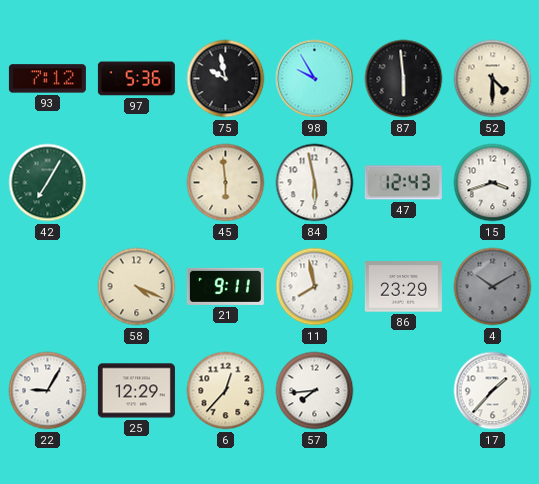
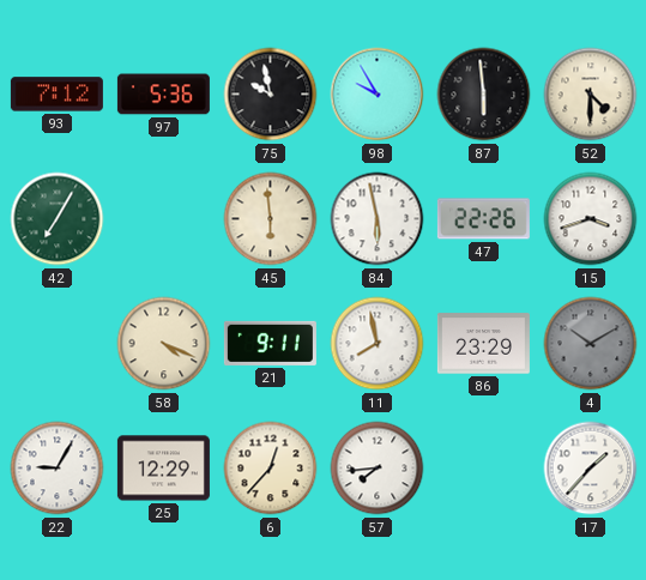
47: 12:43 -> 22:26
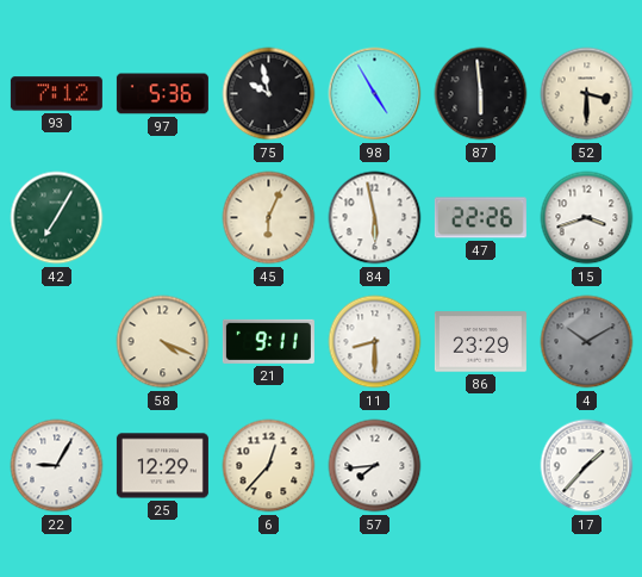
98: 9:55 -> 4:55
52: 4:30 -> 3:30
45: 5:59 -> 6:04
11: 7:58 -> 8:30
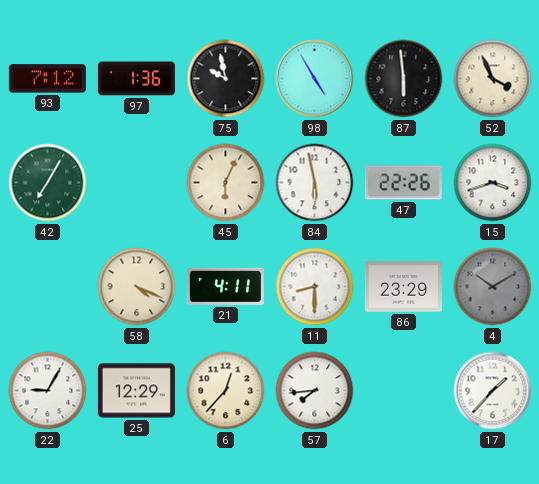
97: 5:36 -> 1:36
52: 3:30 -> 3:56
21: 9:11 -> 4:11
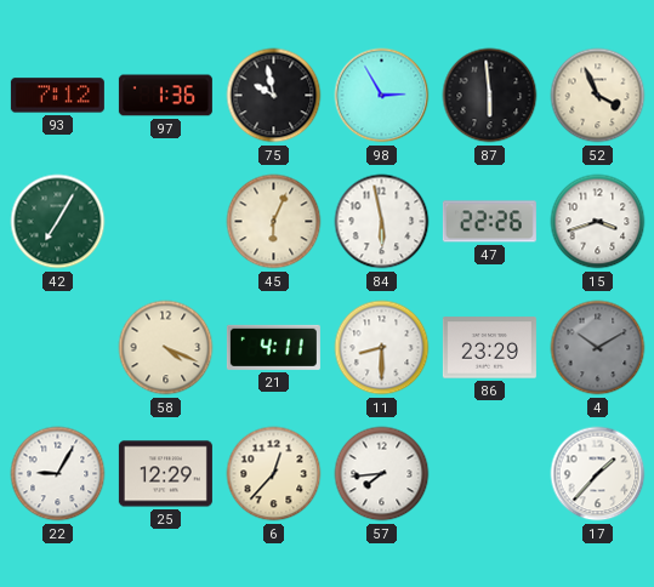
98: 4:55 -> 2:55
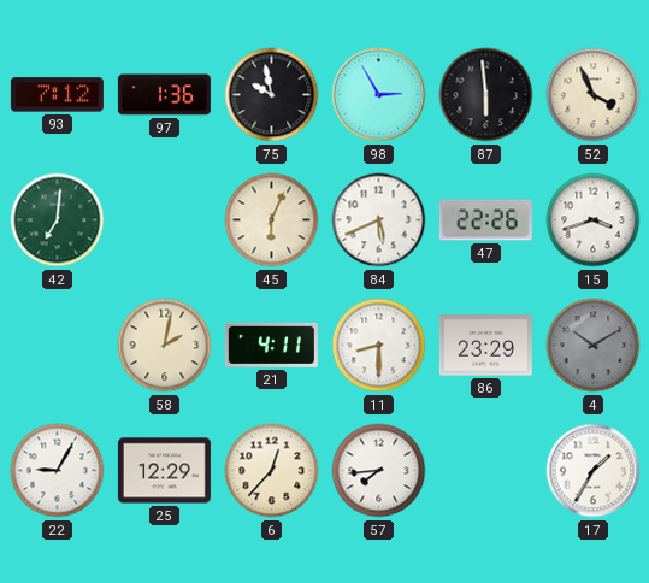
42: 7:05 -> 7:01
84: 5:58 -> 5:41
58: 4:19 -> 2:02
17: 1:37 -> 1:35
